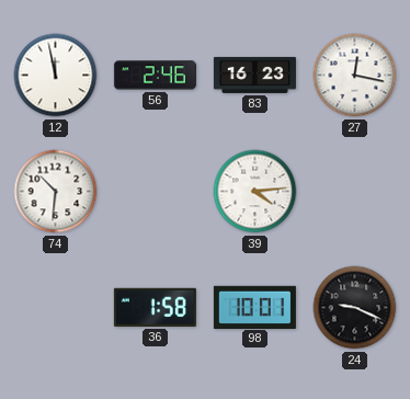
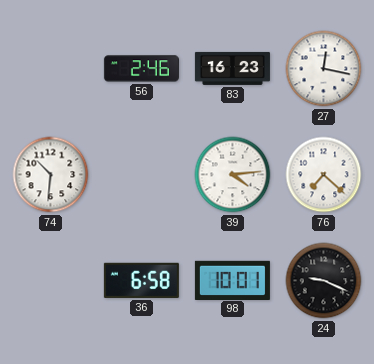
12: 11:58 -> none
76: none -> 7:22
36: 1:58 -> 6:58
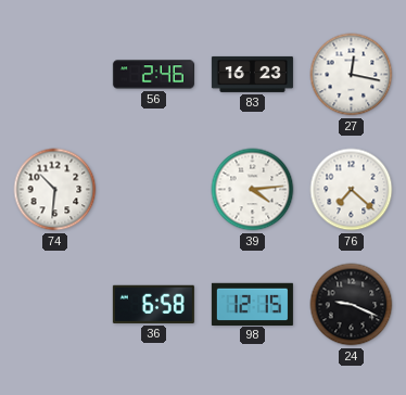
98: 10:01 -> 12:15
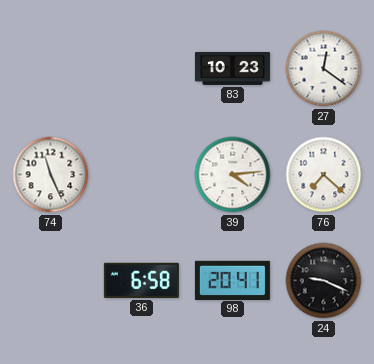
56: 2:46 -> none
83: 16:23 -> 10:23
27: 12:17 -> 12:21
74: 10:31 -> 11:26
98: 12:15 -> 20:41
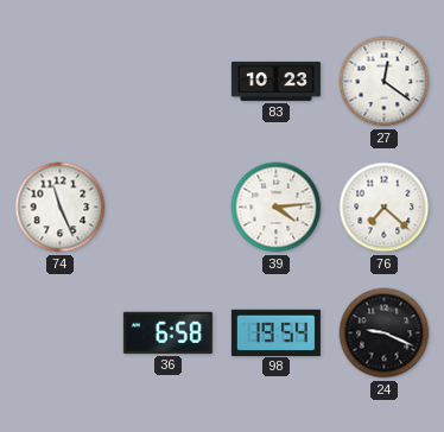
98: 20:41 -> 19:54
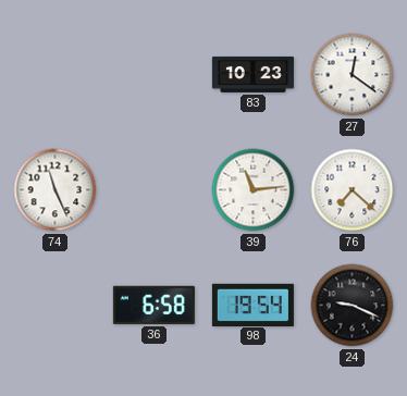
39: 4:14 -> 11:14
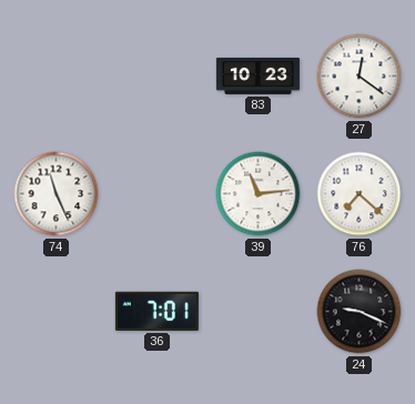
36: 6:58 -> 7:01
98: 19:54 -> none
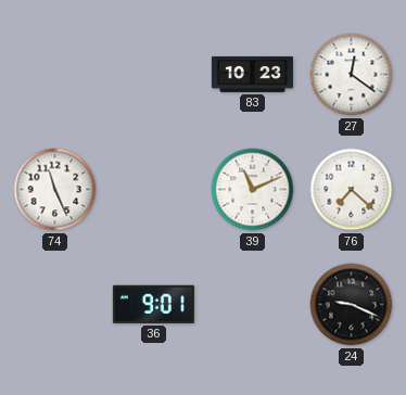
39: 11:14 -> 11:11
36: 7:01 -> 9:01
